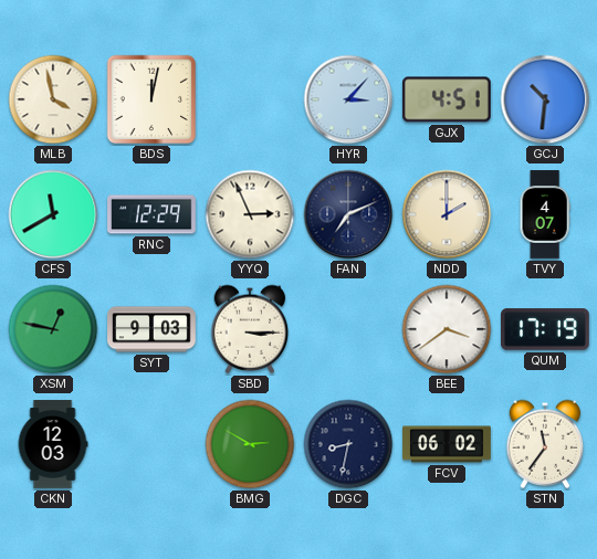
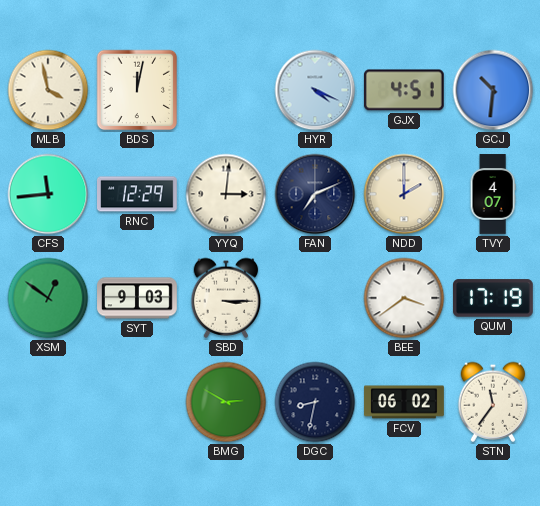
HYR: 3:07 -> 4:19
CFS: 11:40 -> 11:44
YYQ: 2:56 -> 3:01
XSM: 12:47 -> 12:51
CKN: 12:03 -> none
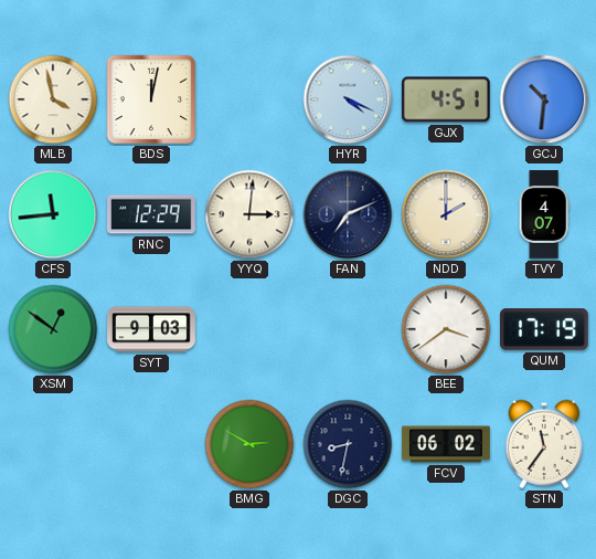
SBD: 3:15 -> none
